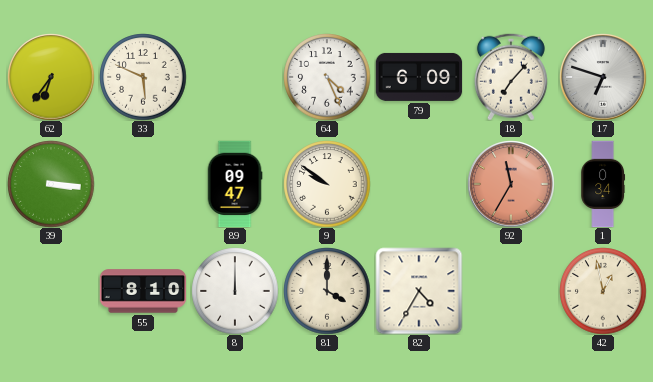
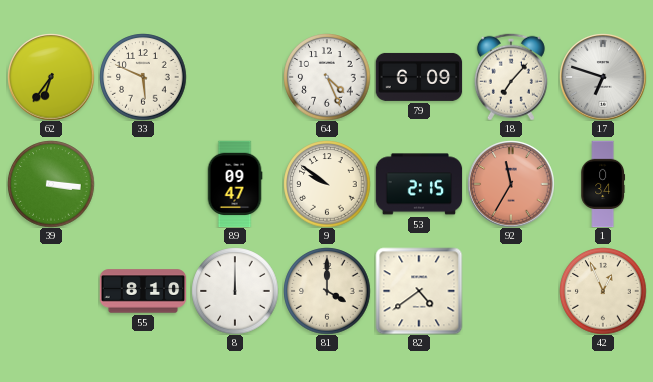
53: none -> 2:15
82: 4:35 -> 4:39
42: 12:58 -> 12:56
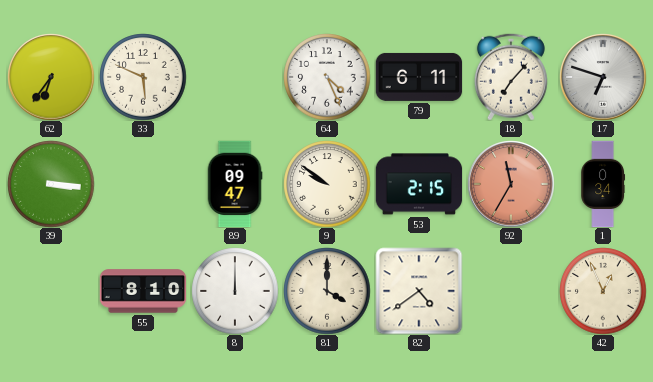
79: 6:09 -> 6:11
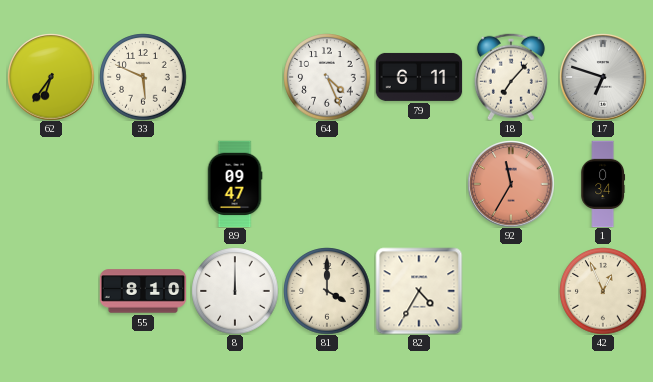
39: 3:16 -> none
9: 9:51 -> none
53: 2:15 -> none
82: 4:39 -> 4:35
